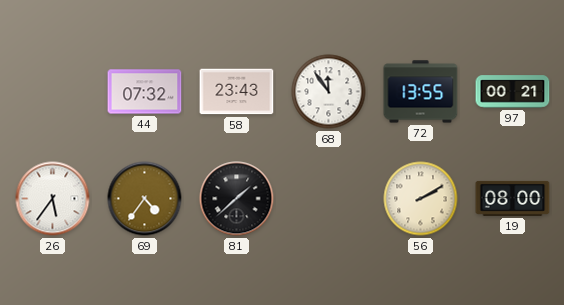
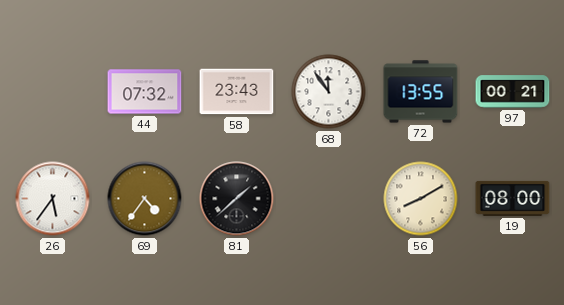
56: 2:10 -> 8:10
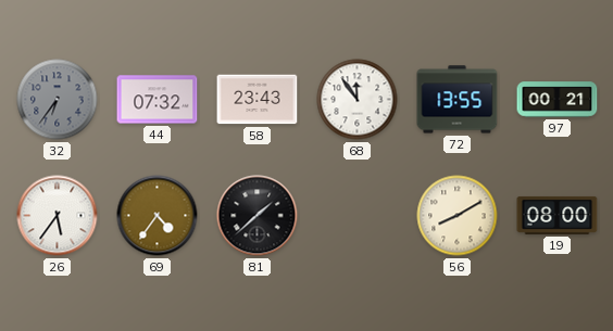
32: none -> 6:36
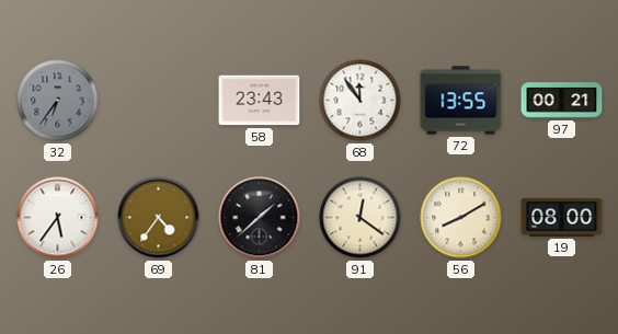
44: 07:32 -> none
91: none -> 12:21
